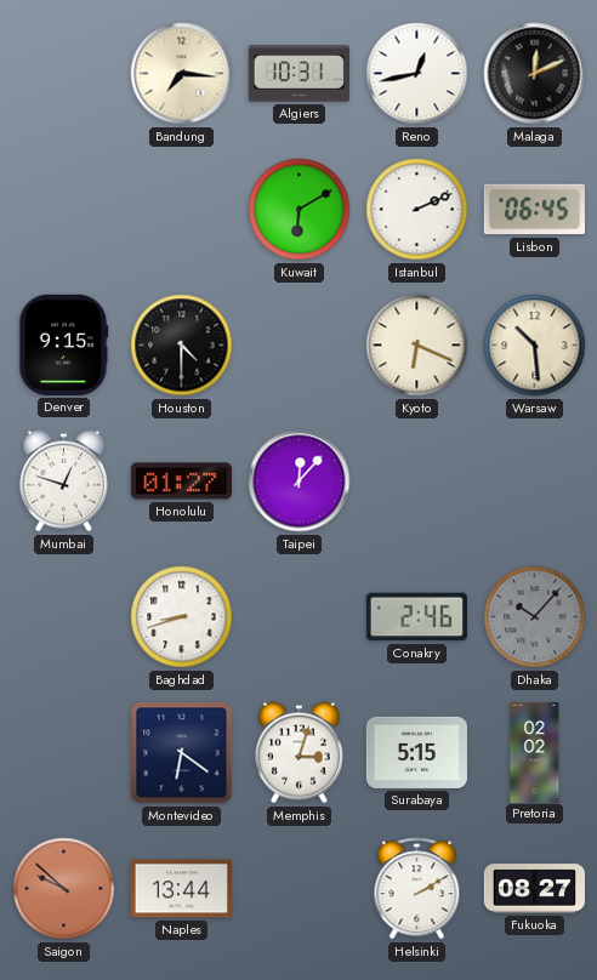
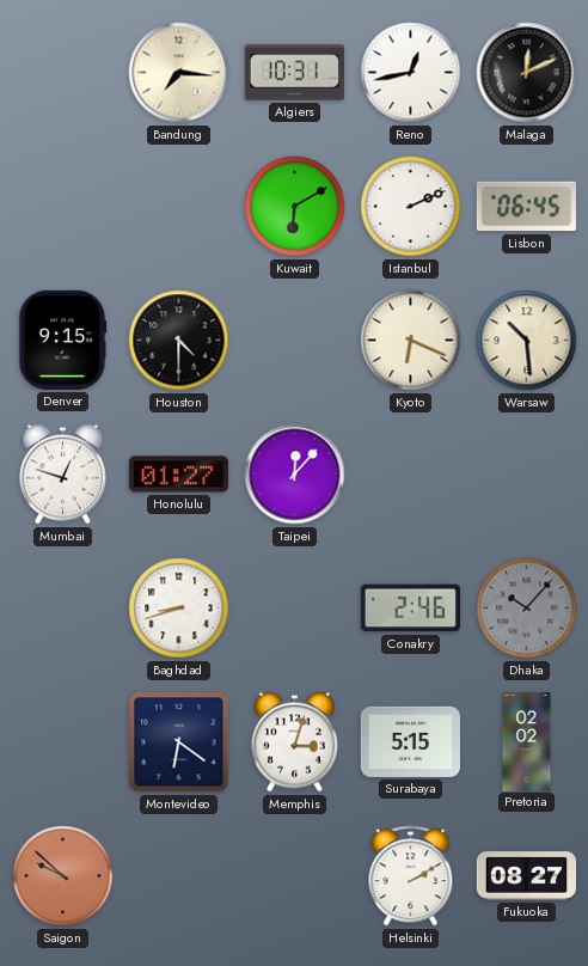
Naples: 13:44 -> none
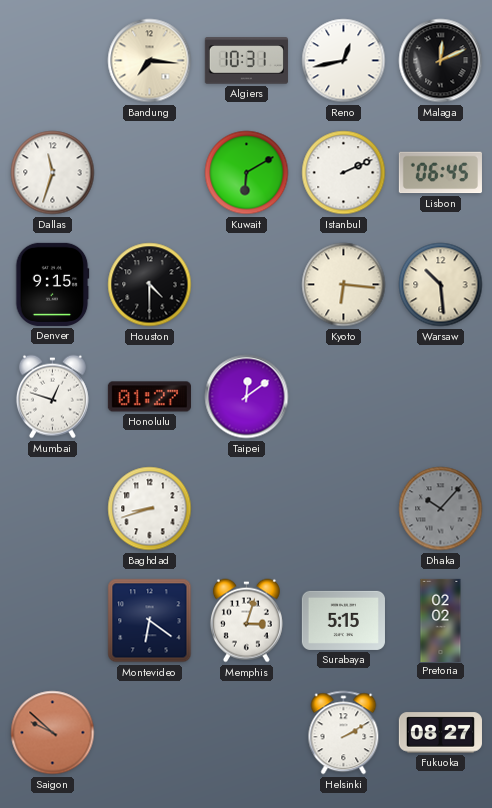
Dallas: none -> 11:33
Kyoto: 6:19 -> 6:16
Taipei: 12:07 -> 12:09
Conakry: 2:46 -> none
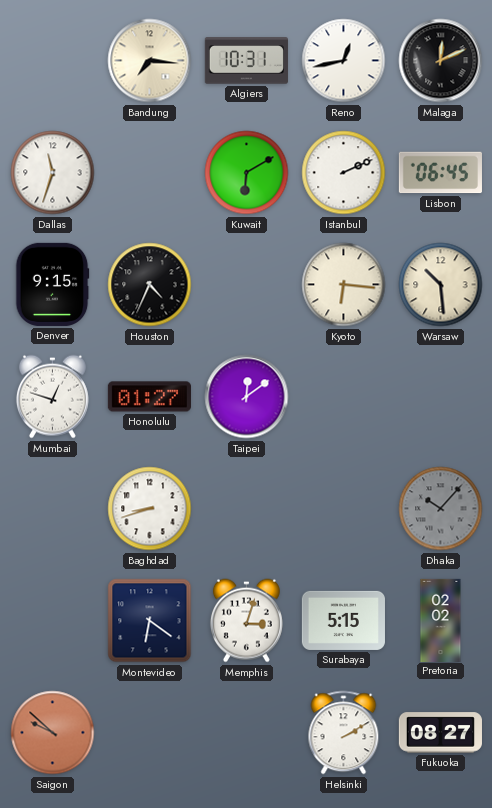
Houston: 4:30 -> 4:34
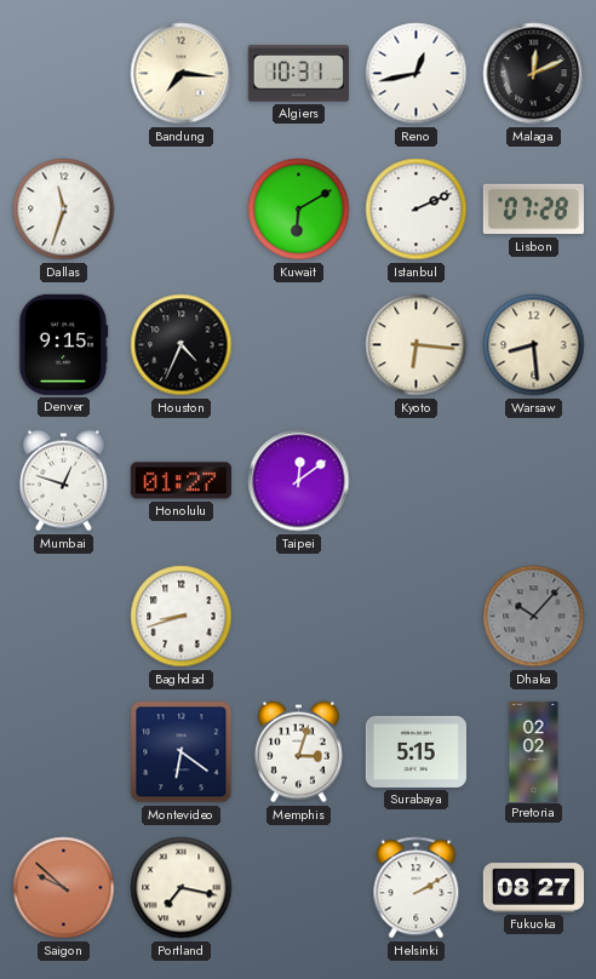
Lisbon: 06:45 -> 07:28
Warsaw: 10:29 -> 8:29
Portland: none -> 7:17
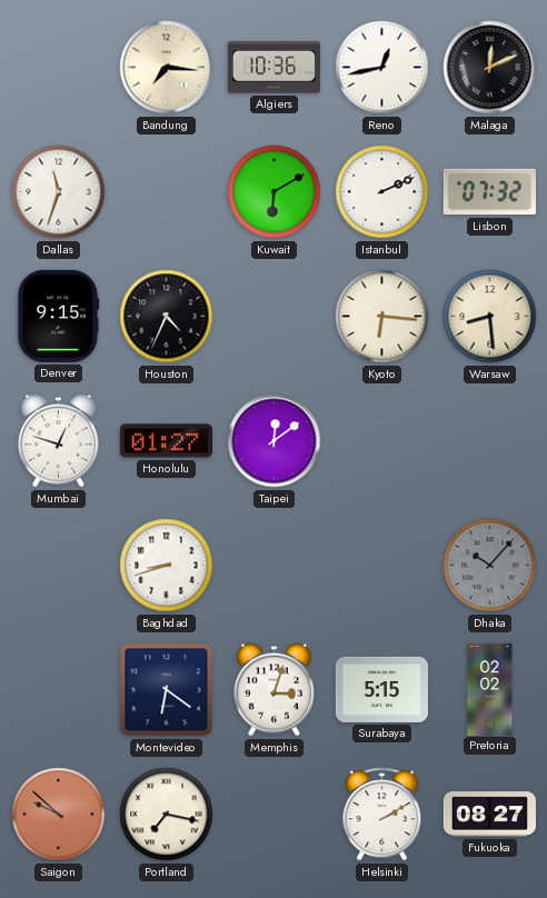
Algiers: 10:31 -> 10:36
Lisbon: 07:28 -> 07:32
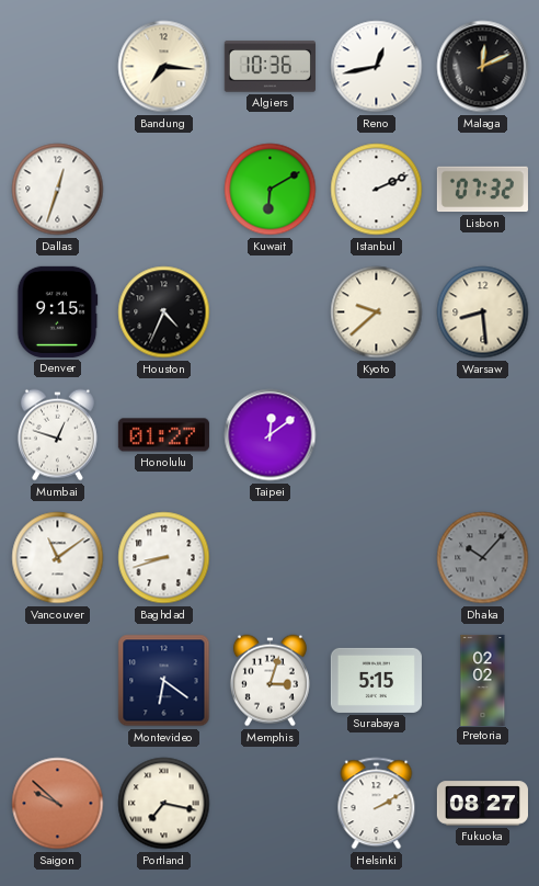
Dallas: 11:33 -> 12:33
Kyoto: 6:16 -> 9:38
Vancouver: none -> 11:09
